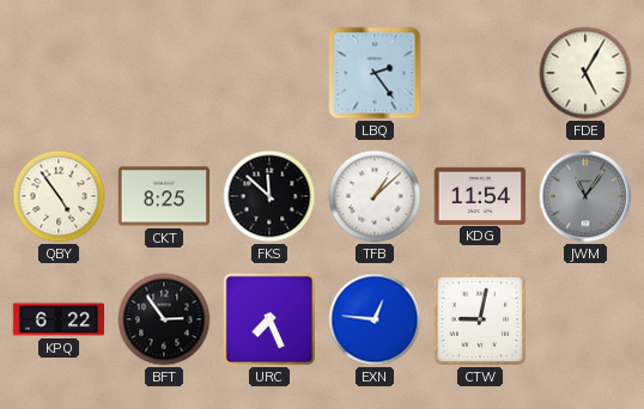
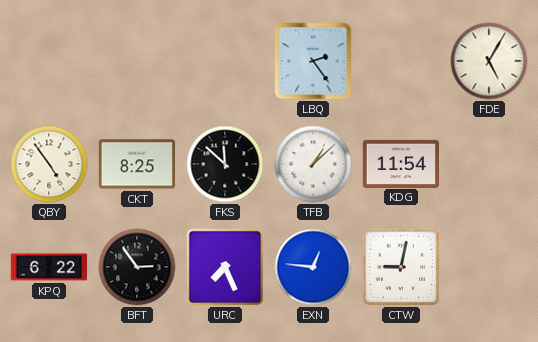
JWM: 11:06 -> none
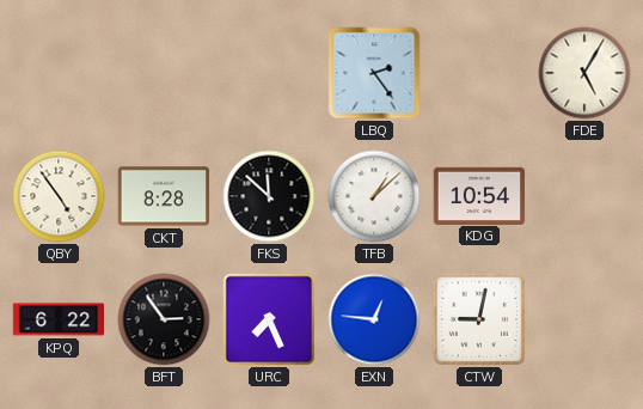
CKT: 8:25 -> 8:28
KDG: 11:54 -> 10:54
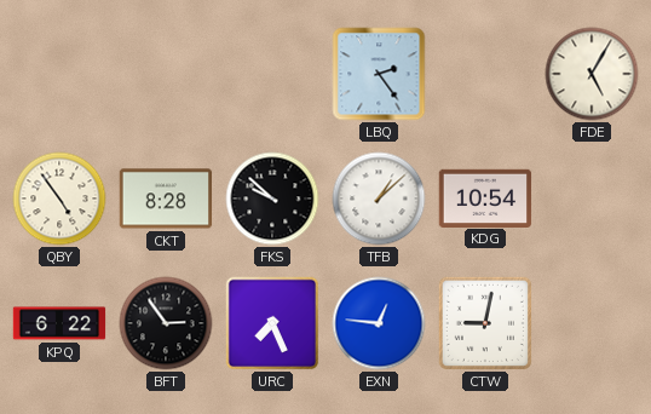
FKS: 11:52 -> 9:52
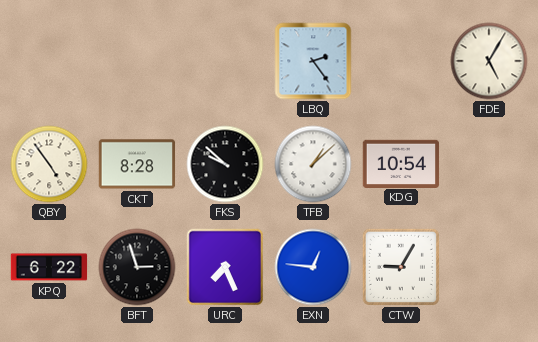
BFT: 2:54 -> 2:57
CTW: 9:02 -> 9:05
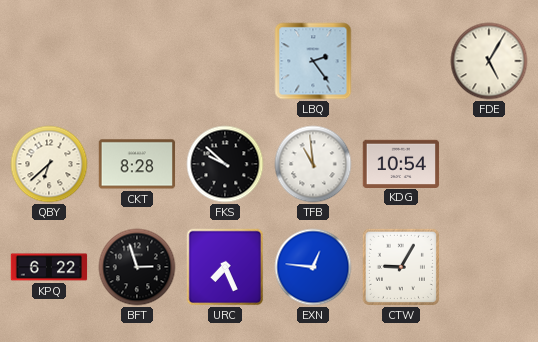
QBY: 4:54 -> 6:38
TFB: 1:08 -> 10:59
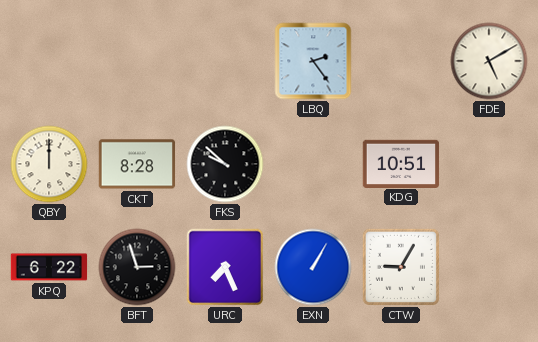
FDE: 5:05 -> 5:10
QBY: 6:38 -> 12:00
TFB: 10:59 -> none
KDG: 10:54 -> 10:51
EXN: 12:46 -> 1:05
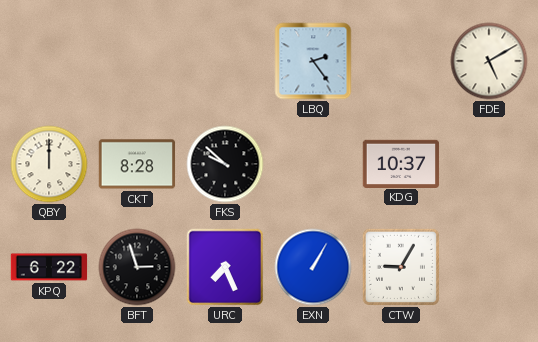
KDG: 10:51 -> 10:37
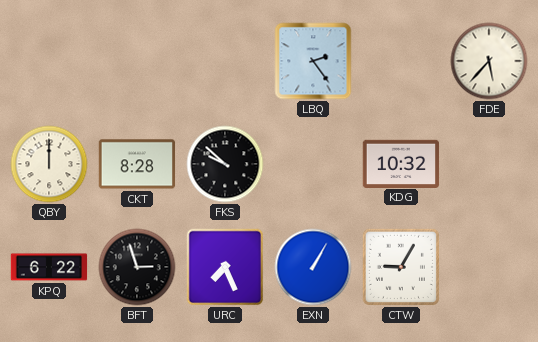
FDE: 5:10 -> 5:37
KDG: 10:37 -> 10:32
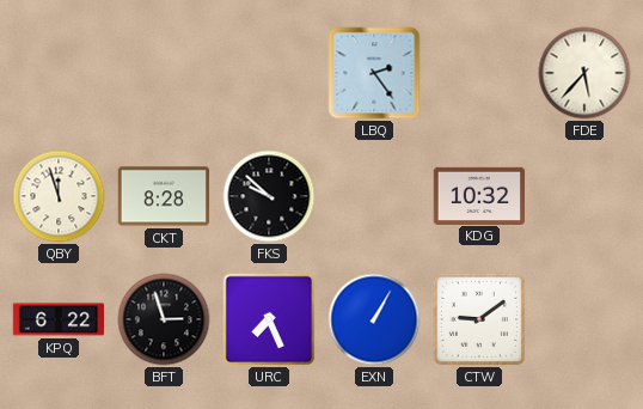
QBY: 12:00 -> 11:57
CTW: 9:05 -> 9:09
